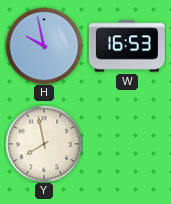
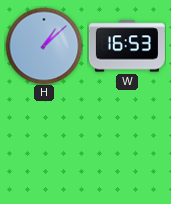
H: 9:58 -> 1:08
Y: 7:58 -> none
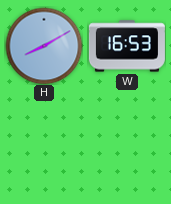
H: 1:08 -> 8:10
